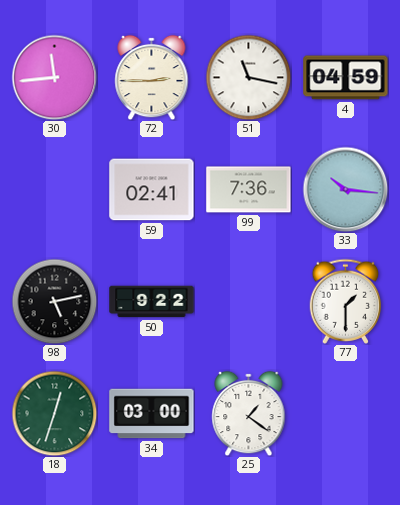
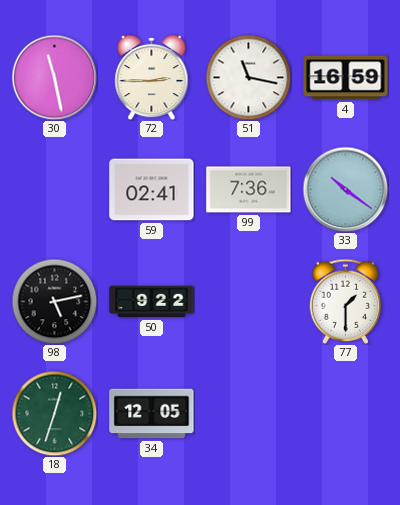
30: 11:44 -> 11:28
4: 04:59 -> 16:59
33: 10:16 -> 10:21
34: 03:00 -> 12:05
25: 1:21 -> none
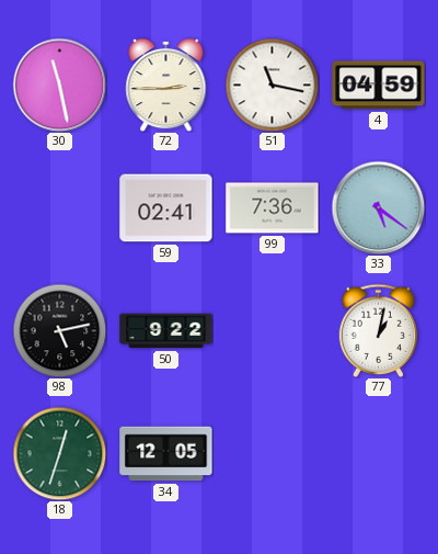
4: 16:59 -> 04:59
33: 10:21 -> 5:21
77: 1:30 -> 1:02
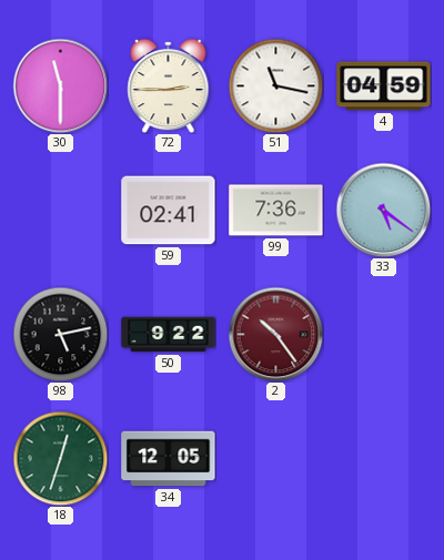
30: 11:28 -> 11:30
2: none -> 10:24
77: 1:02 -> none
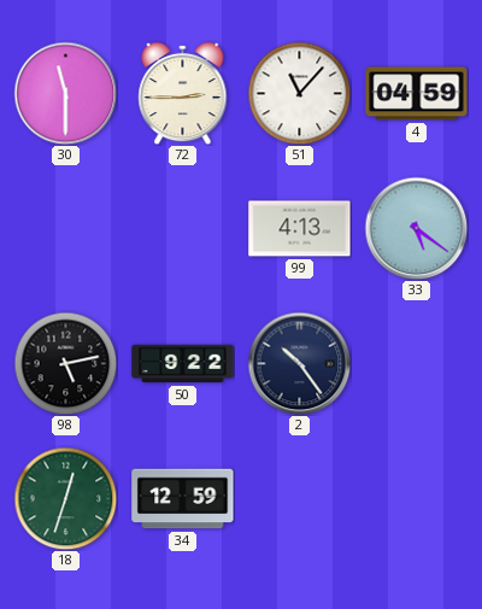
51: 11:17 -> 11:07
59: 02:41 -> none
99: 7:36 -> 4:13
2 dial: burgundy -> navy
34: 12:05 -> 12:59
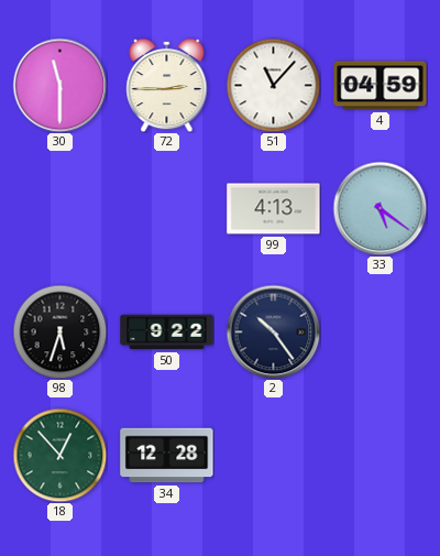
98: 5:13 -> 5:33
18: 12:33 -> 12:53
34: 12:59 -> 12:28
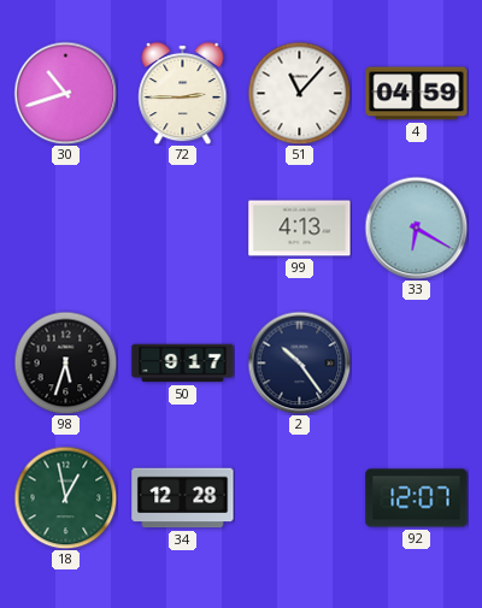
30: 11:30 -> 10:42
33: 5:21 -> 6:20
50: 9:22 -> 9:17
18: 12:53 -> 12:58
92: none -> 12:07
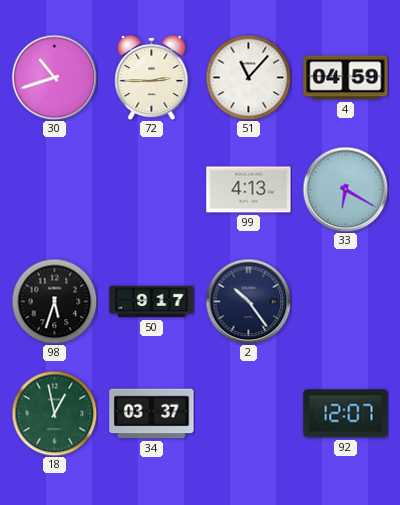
34: 12:28 -> 03:37
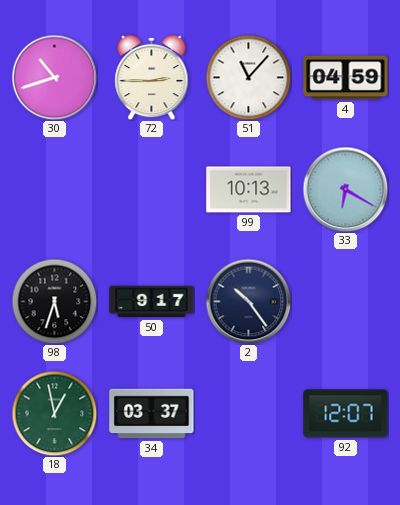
99: 4:13 -> 10:13
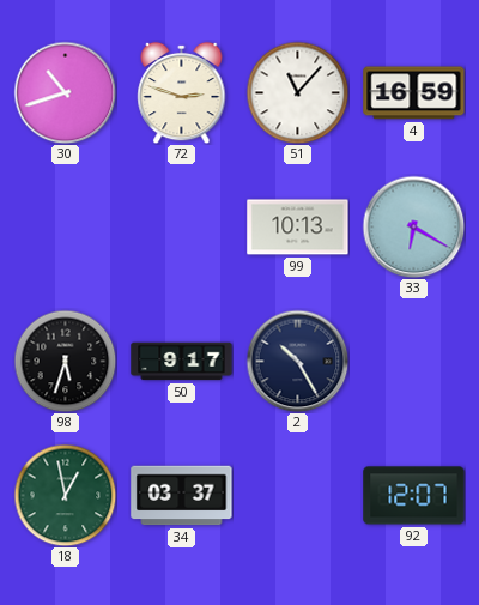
72: 2:45 -> 2:48
4: 04:59 -> 16:59
2: 10:24 -> 10:25
